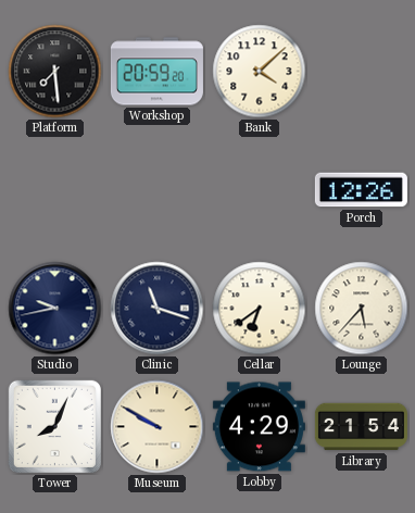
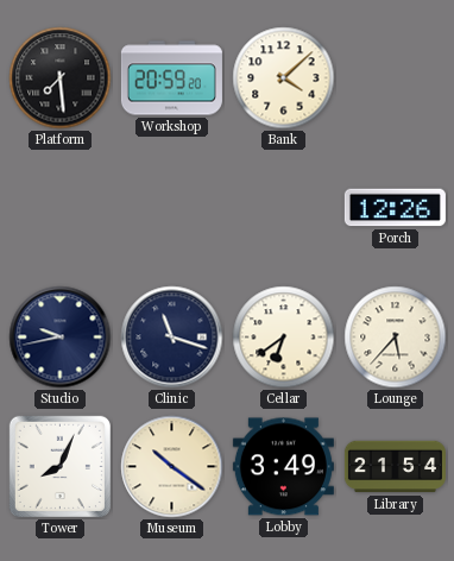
Museum: 9:50 -> 10:21
Lobby: 4:29 -> 3:49
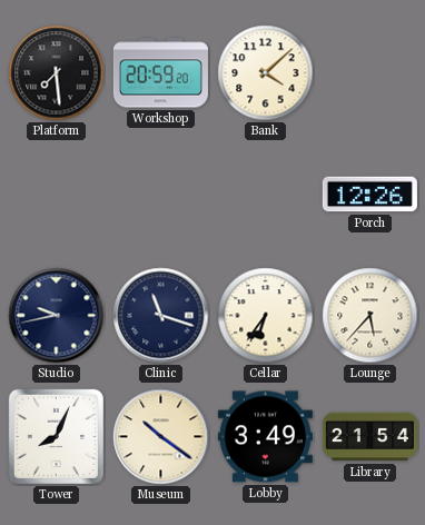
Cellar: 6:39 -> 6:36
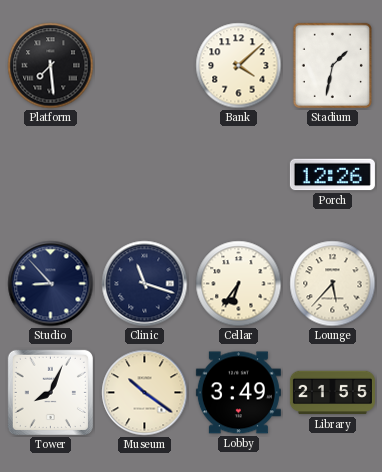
Workshop: 20:59 -> none
Stadium: none -> 1:32
Studio: 9:43 -> 8:53
Library: 21:54 -> 21:55
